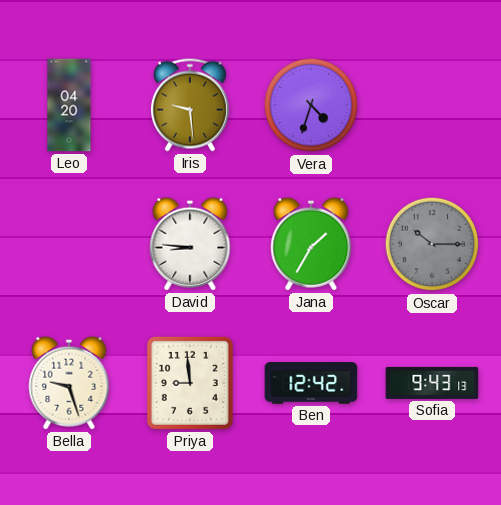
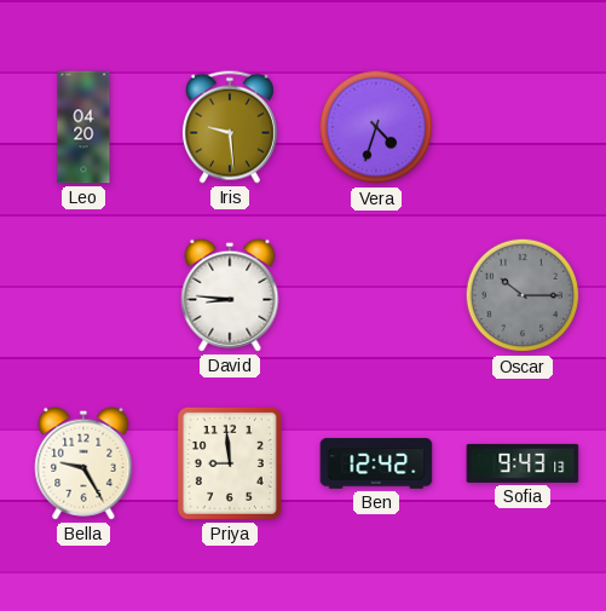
Jana: 1:35 -> none
Bella: 9:27 -> 9:25
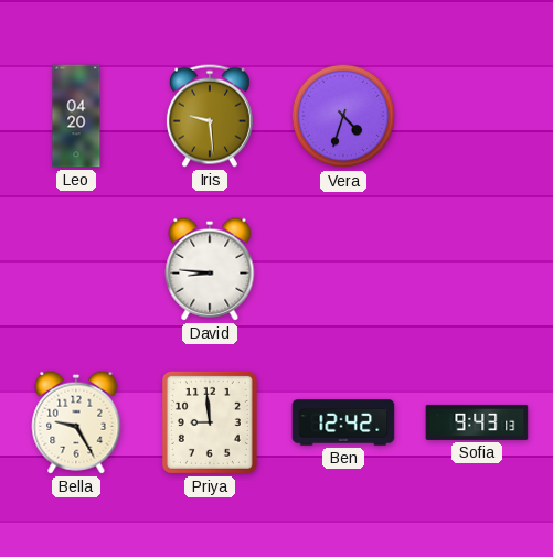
Oscar: 10:15 -> none
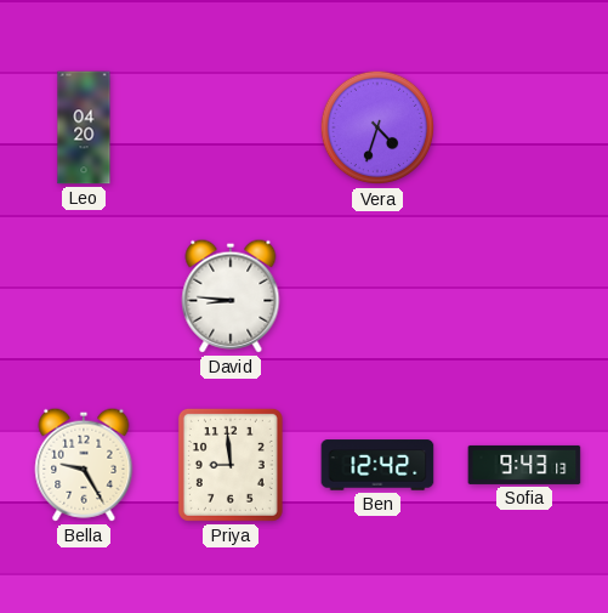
Iris: 9:29 -> none
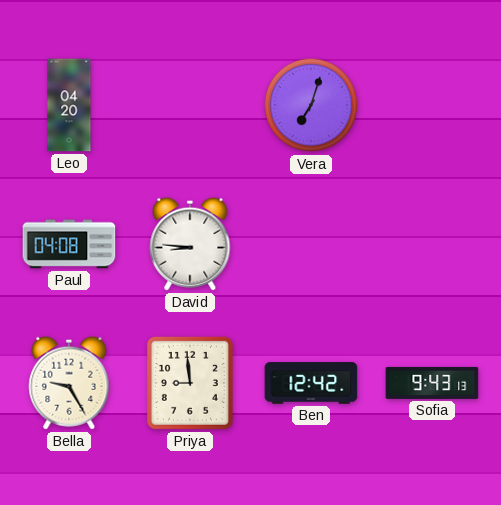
Vera: 4:33 -> 7:03
Paul: none -> 04:08
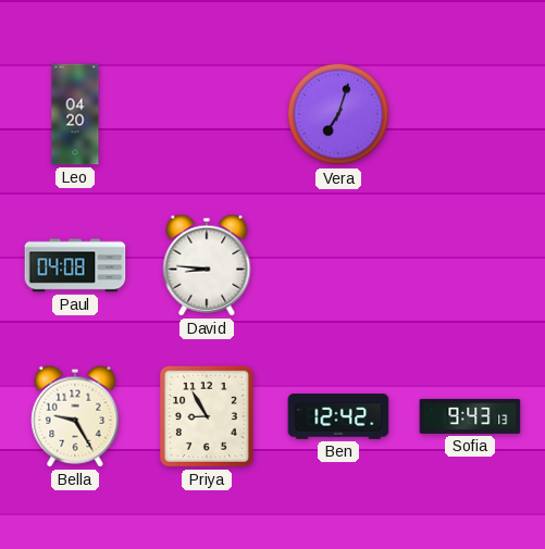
Priya: 8:59 -> 8:55
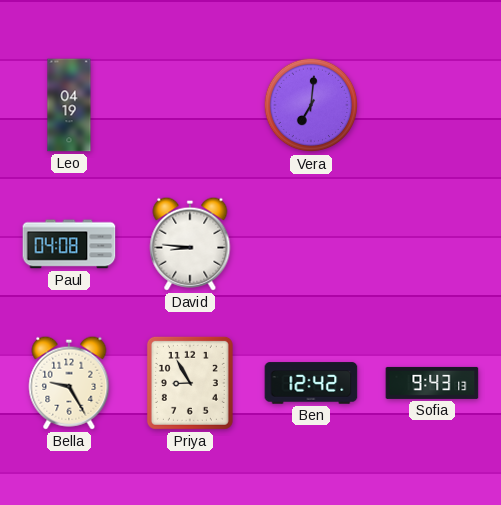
Leo: 04:20 -> 04:19
Vera: 7:03 -> 7:01
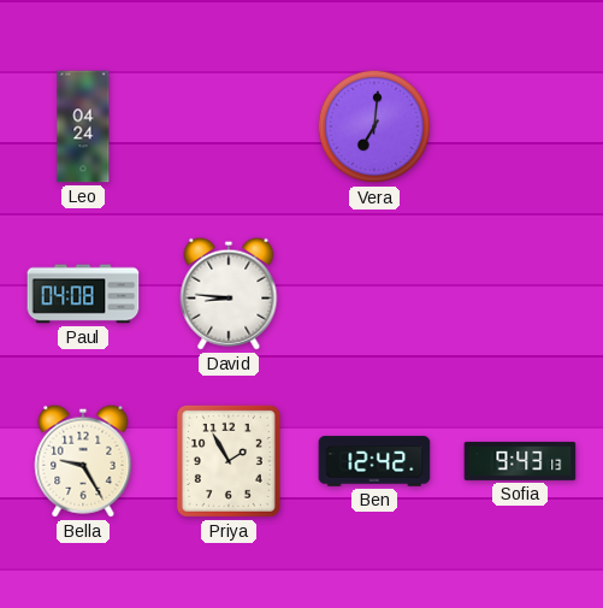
Leo: 04:19 -> 04:24
Priya: 8:55 -> 1:55
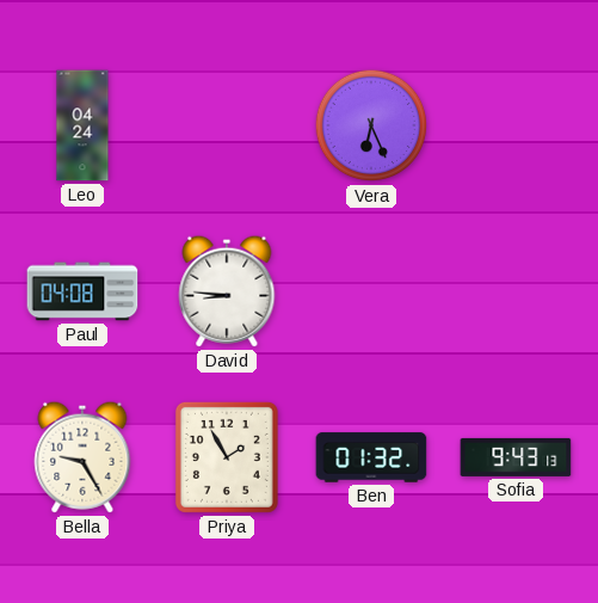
Vera: 7:01 -> 6:26
Ben: 12:42 -> 01:32
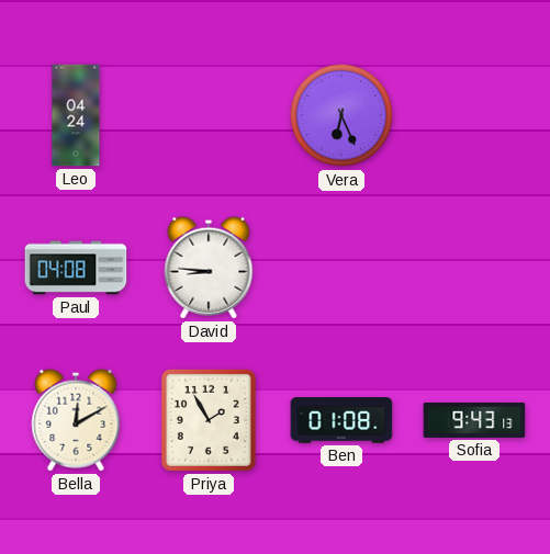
Bella: 9:25 -> 12:10
Ben: 01:32 -> 01:08
